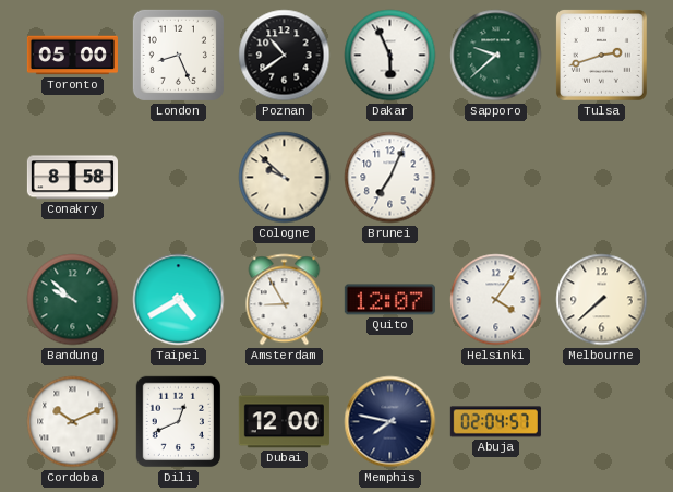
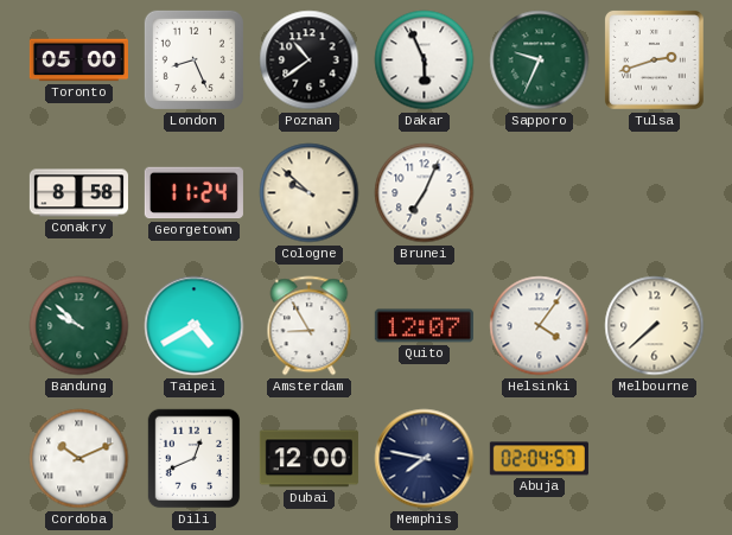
Sapporo: 9:38 -> 9:34
Georgetown: none -> 11:24
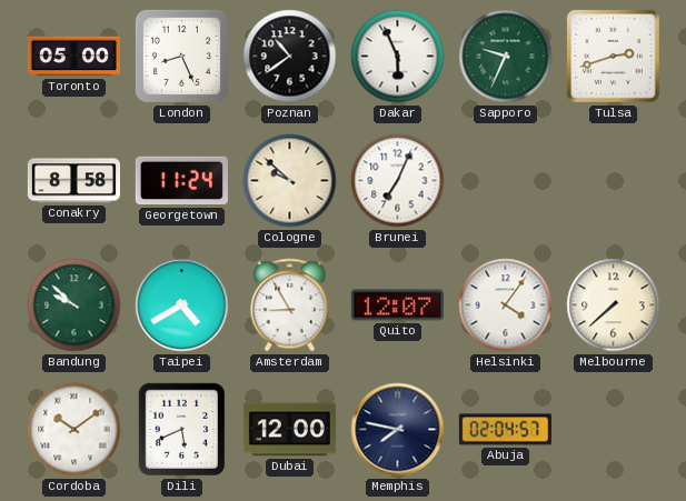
Cordoba: 10:11 -> 10:09
Dili: 12:41 -> 5:41
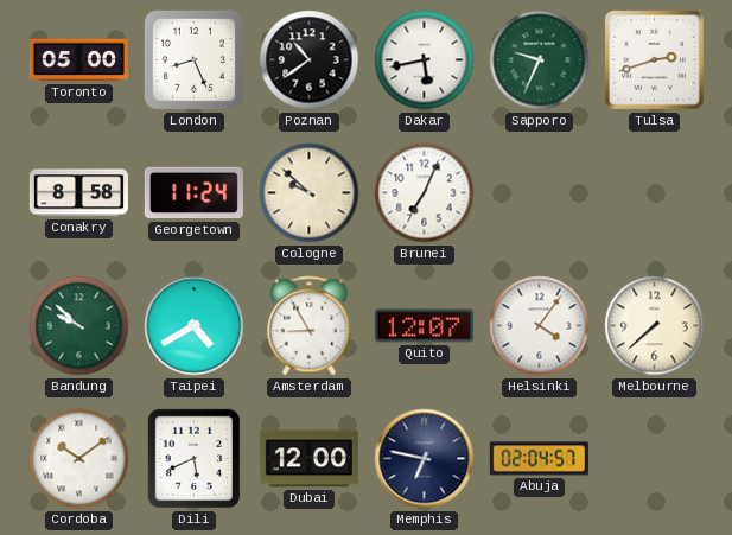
Dakar: 5:56 -> 5:43
Memphis: 7:47 -> 6:47
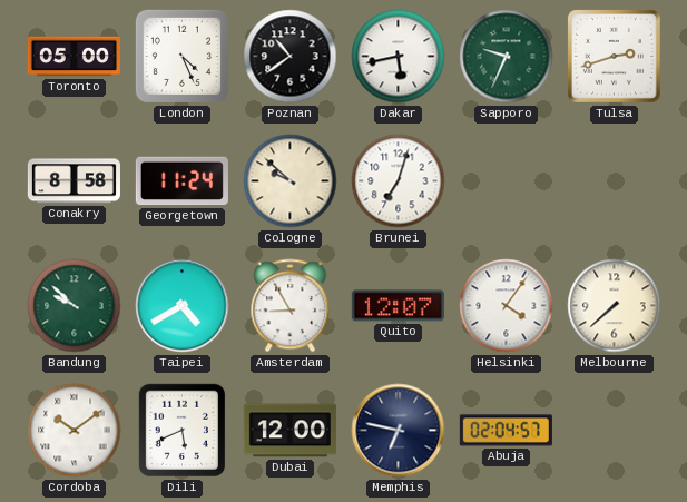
London: 8:26 -> 4:26
Brunei: 7:04 -> 7:03
